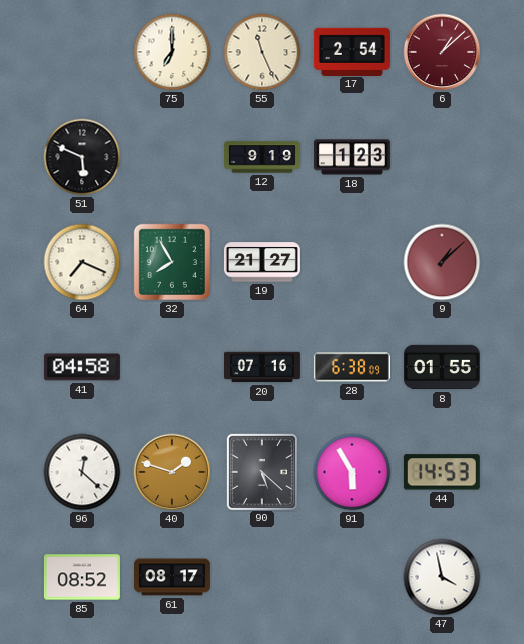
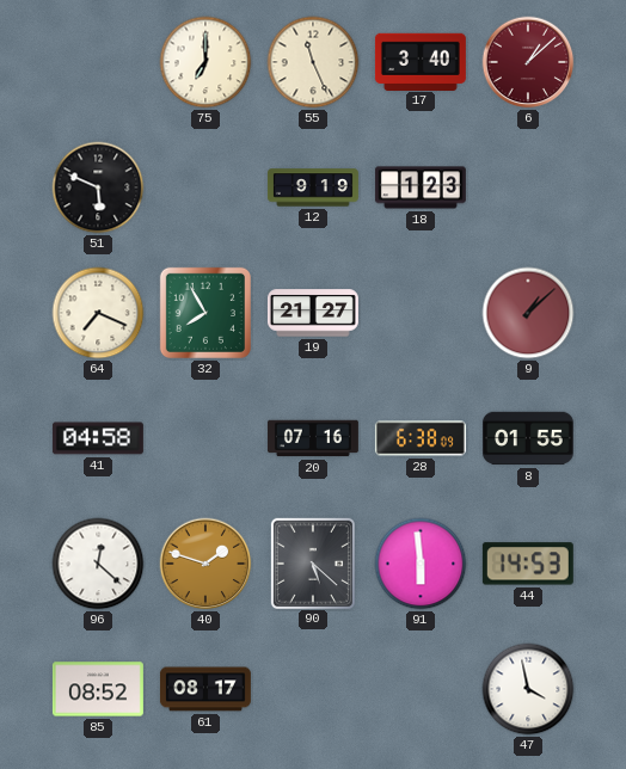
17: 2:54 -> 3:40
91: 5:55 -> 5:59
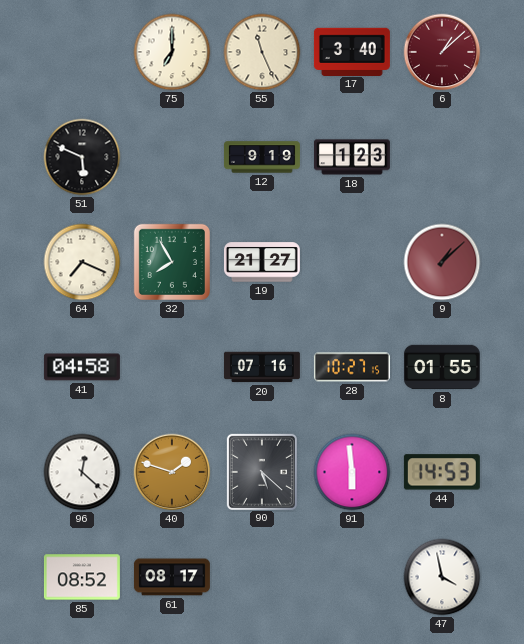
28: 6:38 -> 10:27
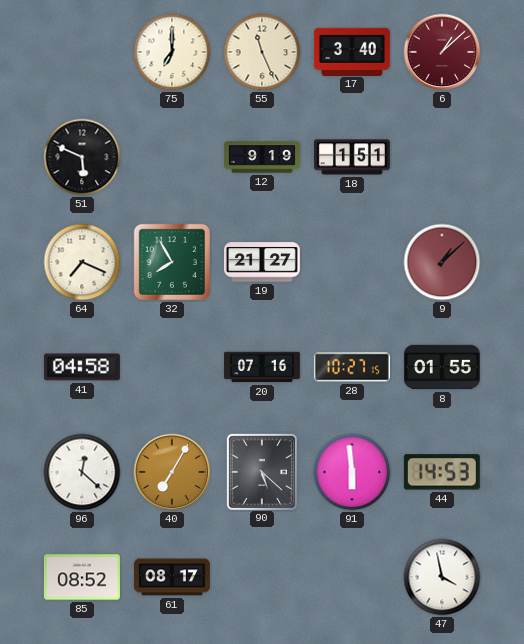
18: 1:23 -> 1:51
40: 1:48 -> 7:05
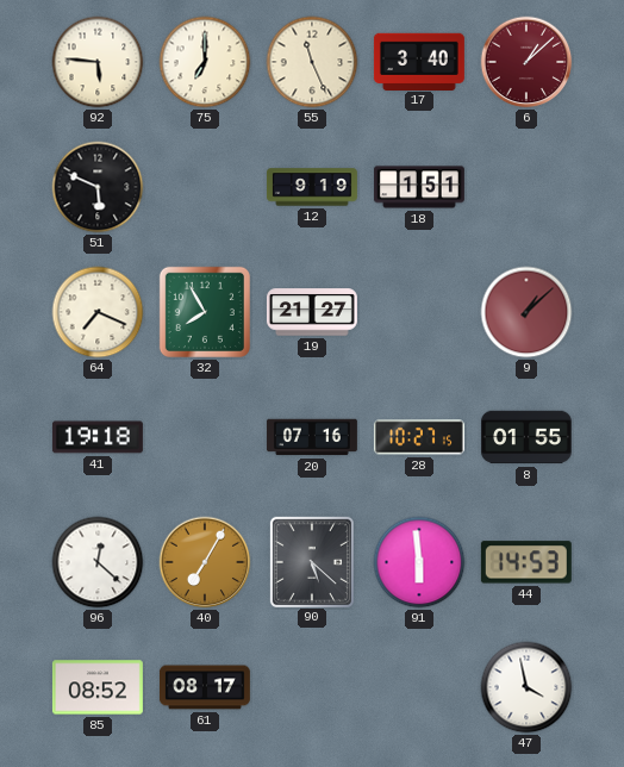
92: none -> 5:46
41: 04:58 -> 19:18
